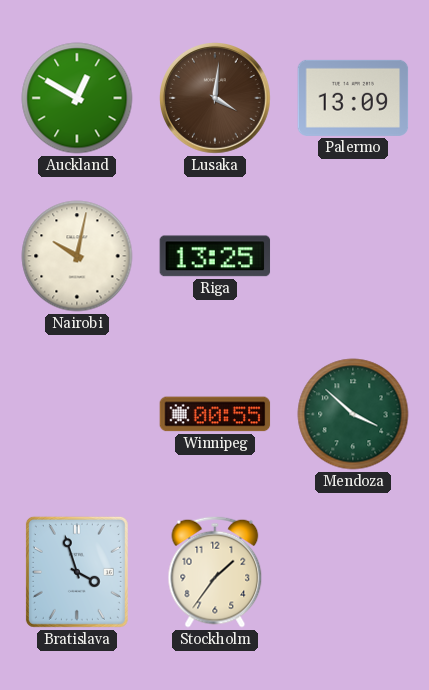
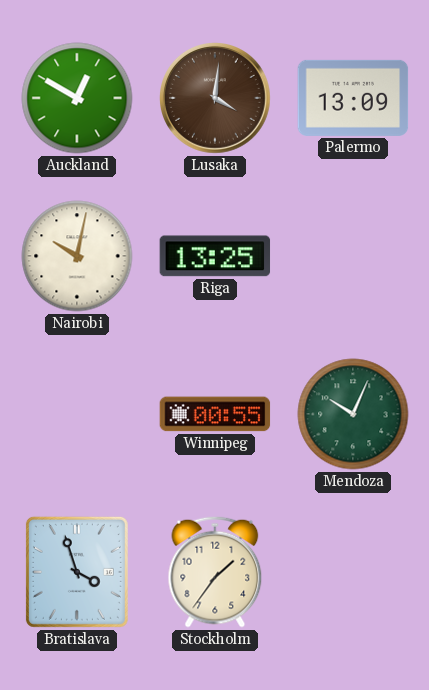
Mendoza: 3:52 -> 10:04
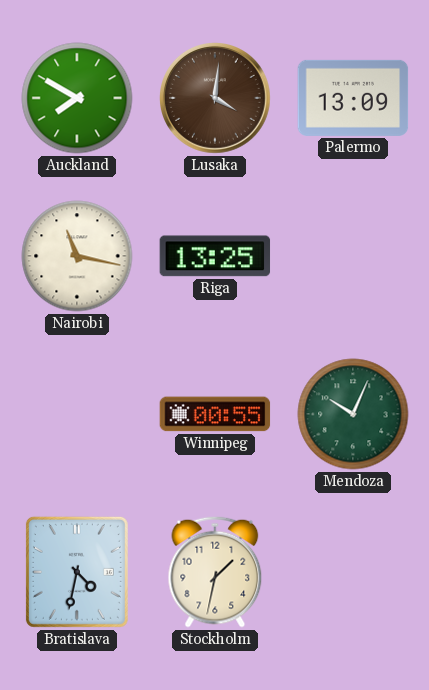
Auckland: 12:50 -> 7:50
Nairobi: 10:02 -> 11:17
Bratislava: 3:57 -> 4:32
Stockholm: 1:36 -> 1:32
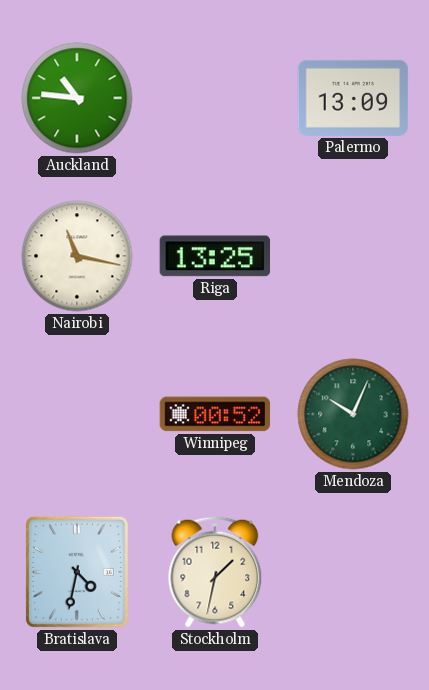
Auckland: 7:50 -> 10:46
Lusaka: 4:01 -> none
Winnipeg: 00:55 -> 00:52
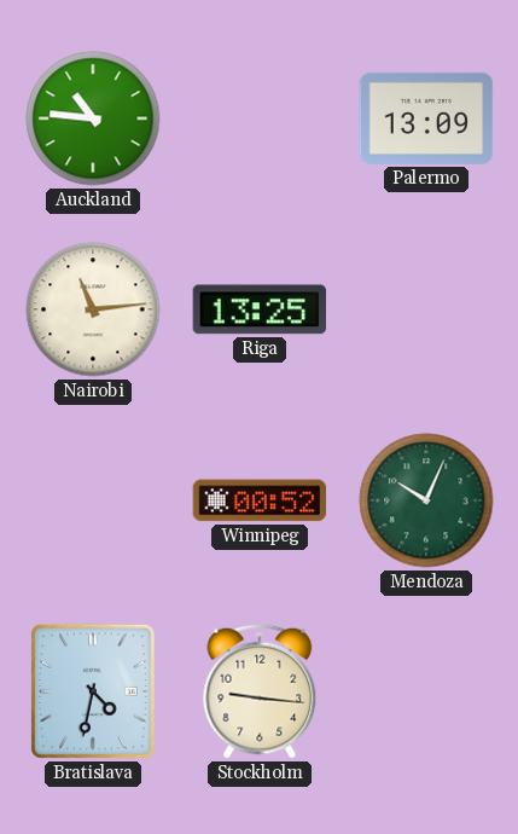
Nairobi: 11:17 -> 11:14
Stockholm: 1:32 -> 9:16
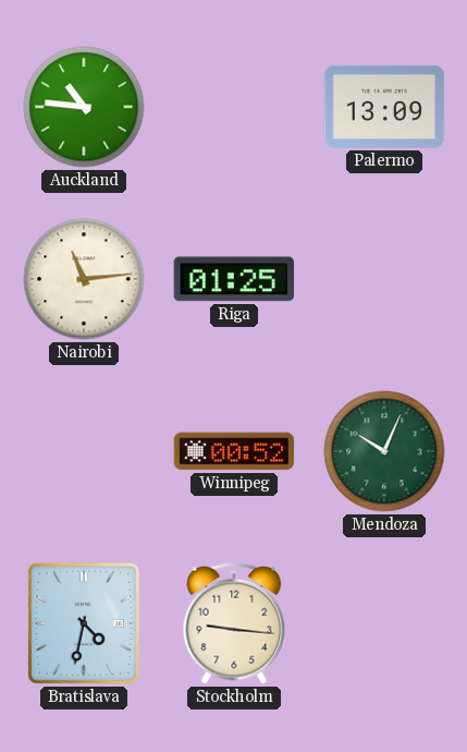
Riga: 13:25 -> 01:25
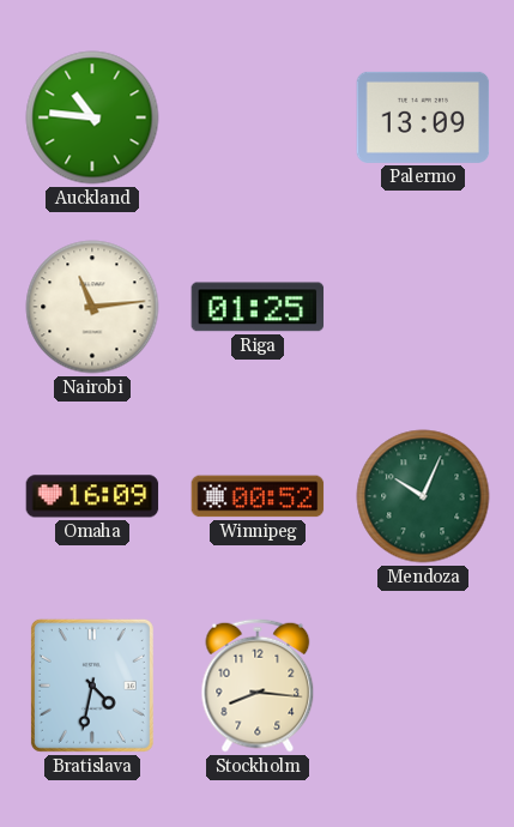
Omaha: none -> 16:09
Stockholm: 9:16 -> 8:16
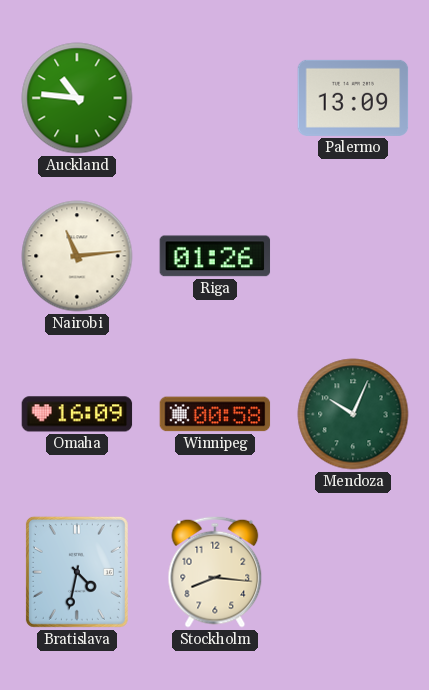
Riga: 01:25 -> 01:26
Winnipeg: 00:52 -> 00:58
